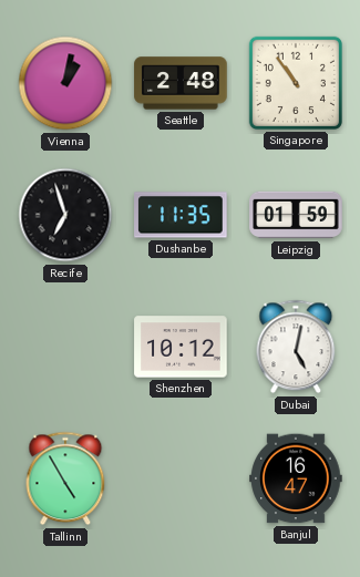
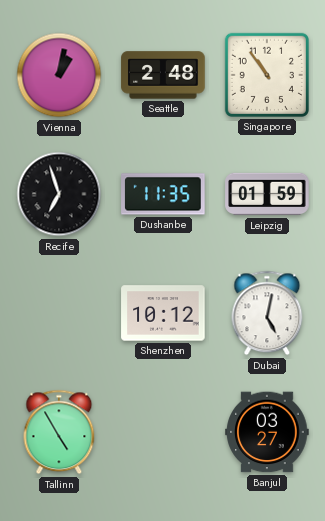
Banjul: 16:47 -> 03:27
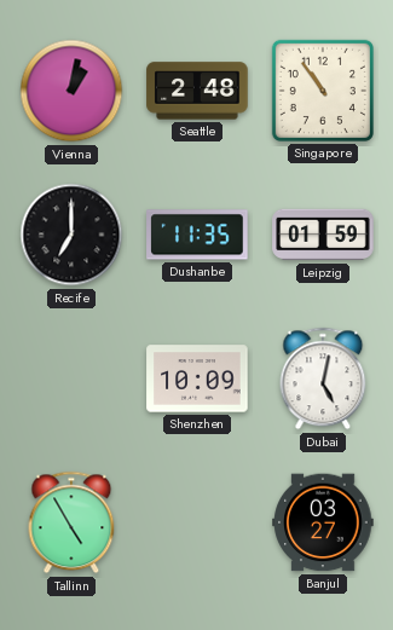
Recife: 6:57 -> 7:00
Shenzhen: 10:12 -> 10:09
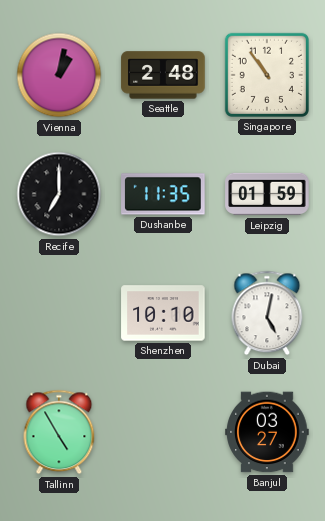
Shenzhen: 10:09 -> 10:10
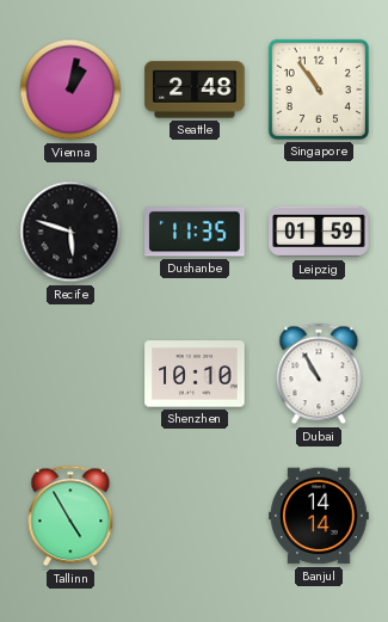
Recife: 7:00 -> 5:48
Dubai: 5:02 -> 10:55
Banjul: 03:27 -> 14:14
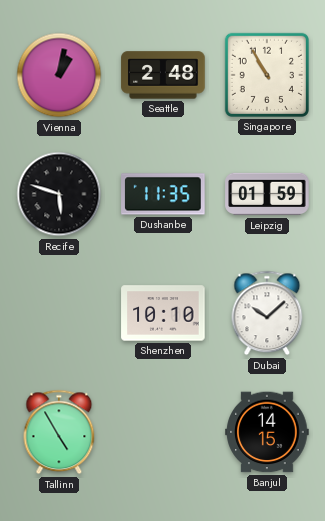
Singapore: 10:54 -> 10:55
Dubai: 10:55 -> 10:08
Banjul: 14:14 -> 14:15
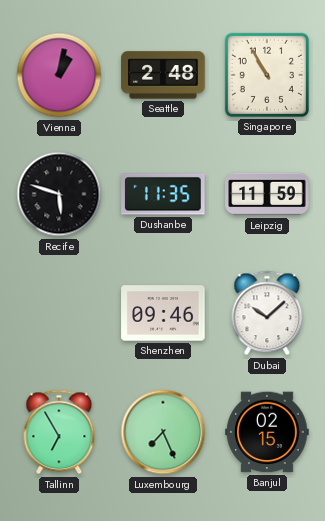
Leipzig: 01:59 -> 11:59
Shenzhen: 10:10 -> 09:46
Tallinn: 4:55 -> 6:55
Luxembourg: none -> 7:26
Banjul: 14:15 -> 02:15
